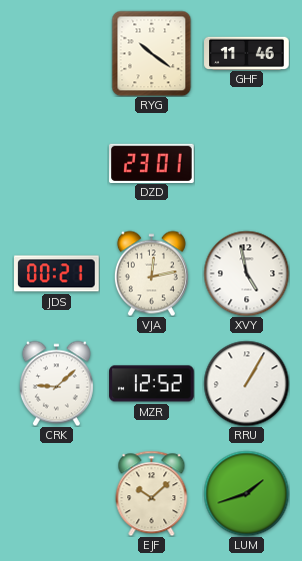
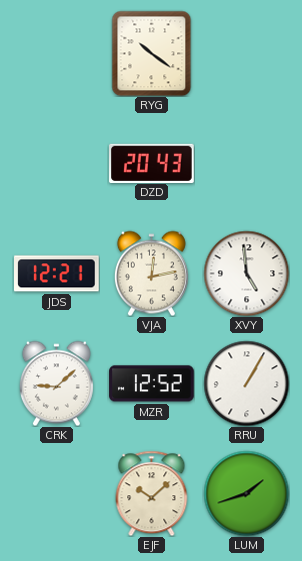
GHF: 11:46 -> none
DZD: 23:01 -> 20:43
JDS: 00:21 -> 12:21
XVY: 4:58 -> 4:59
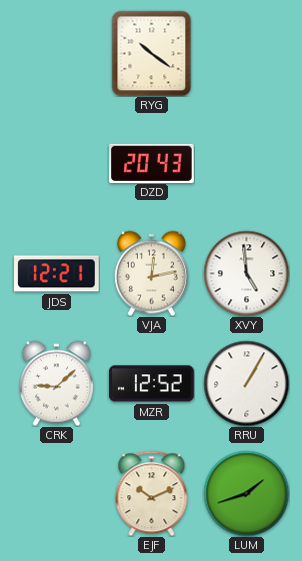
EJF: 10:08 -> 10:11
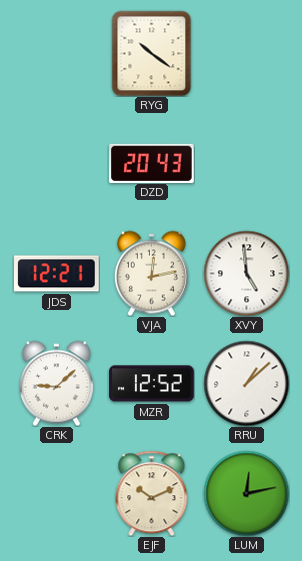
RRU: 1:05 -> 1:08
LUM: 1:42 -> 12:13
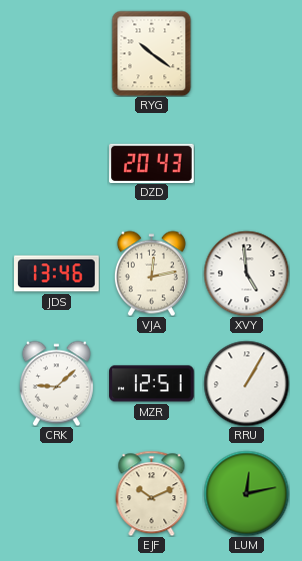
JDS: 12:21 -> 13:46
MZR: 12:52 -> 12:51
RRU: 1:08 -> 1:05
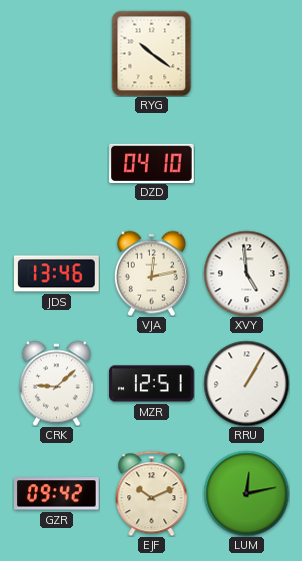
DZD: 20:43 -> 04:10
GZR: none -> 09:42
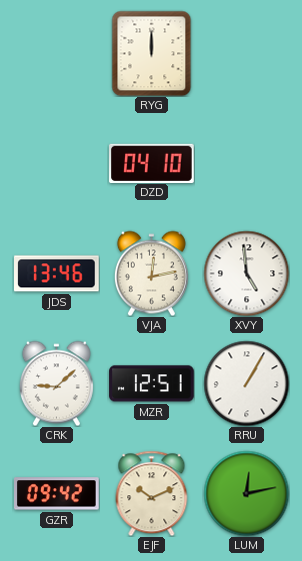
RYG: 10:21 -> 12:00
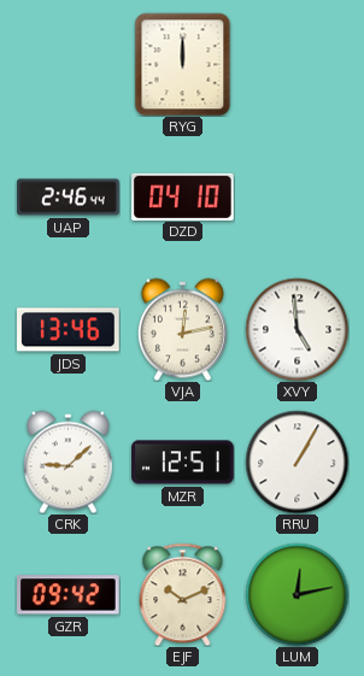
UAP: none -> 2:46
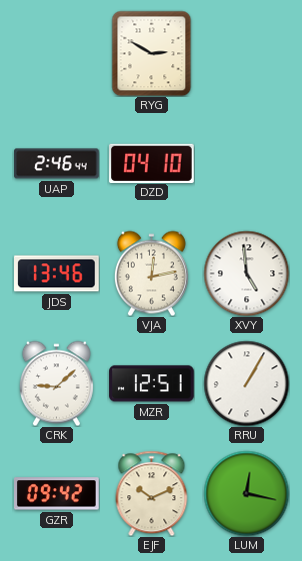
RYG: 12:00 -> 2:50
LUM: 12:13 -> 12:17
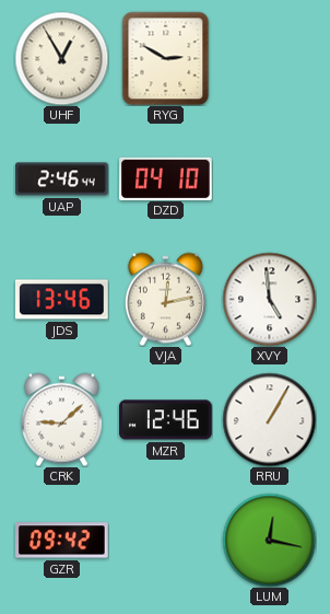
UHF: none -> 12:55
MZR: 12:51 -> 12:46
EJF: 10:11 -> none
